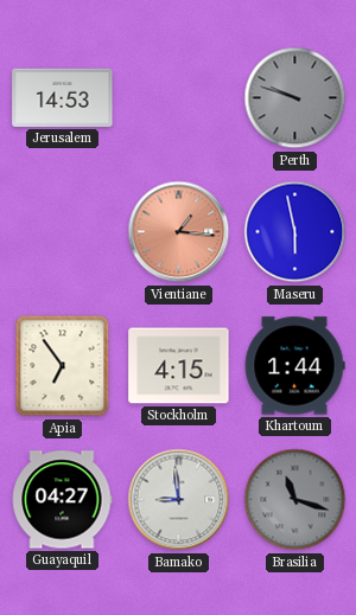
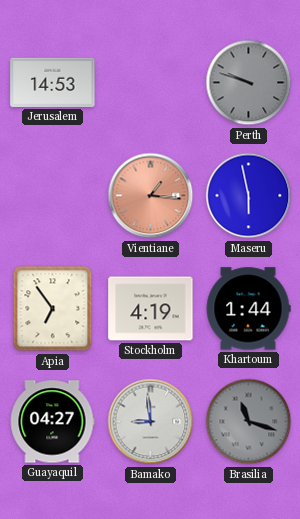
Stockholm: 4:15 -> 4:19
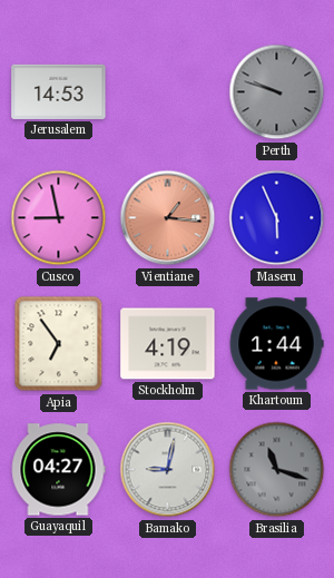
Cusco: none -> 8:58
Maseru: 5:58 -> 5:56
Bamako: 8:59 -> 9:02
